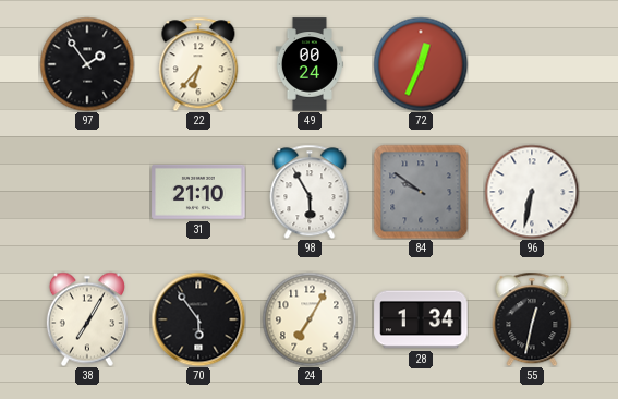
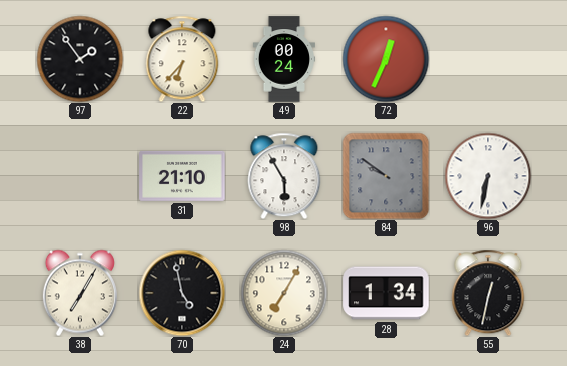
70: 5:54 -> 4:58
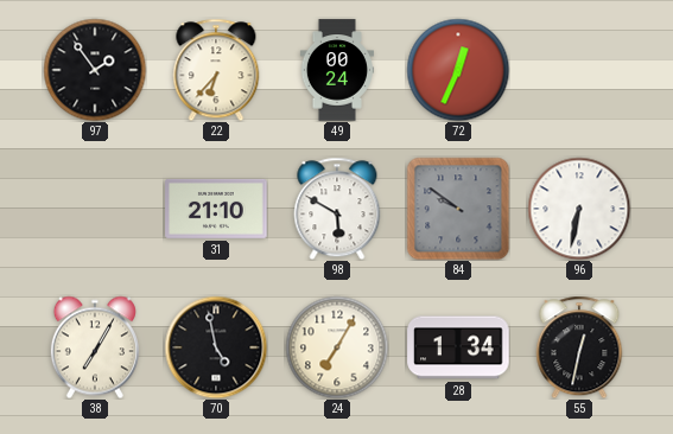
98: 5:55 -> 5:50
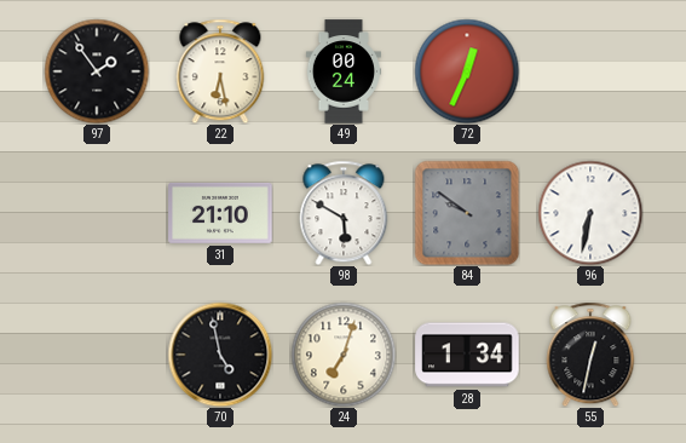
22: 6:37 -> 6:28
38: 7:05 -> none
24: 7:05 -> 7:03
